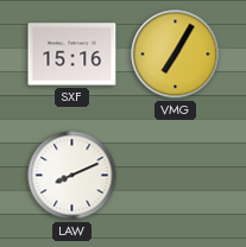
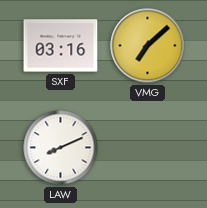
SXF: 15:16 -> 03:16
VMG: 7:05 -> 7:08
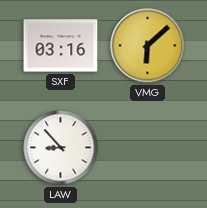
VMG: 7:08 -> 6:08
LAW: 8:11 -> 8:53
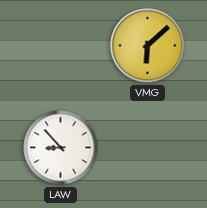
SXF: 03:16 -> none
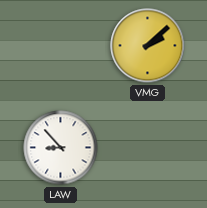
VMG: 6:08 -> 2:08
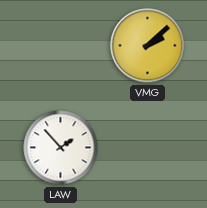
LAW: 8:53 -> 1:53
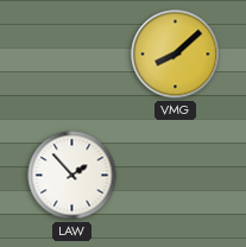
VMG: 2:08 -> 8:08
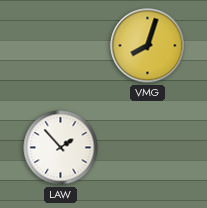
VMG: 8:08 -> 8:03
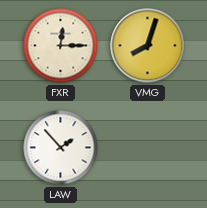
FXR: none -> 12:15
